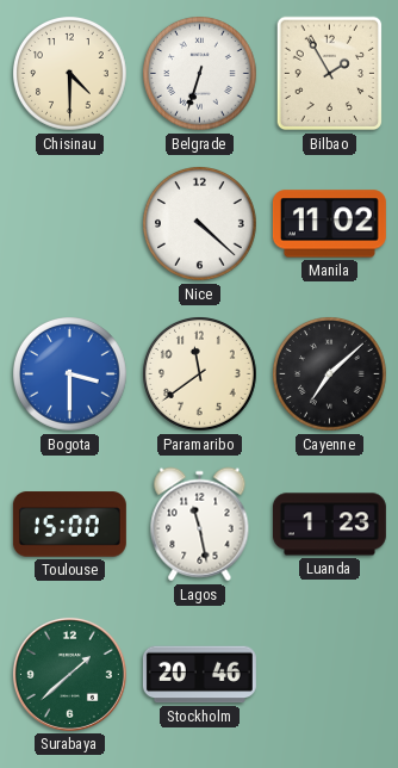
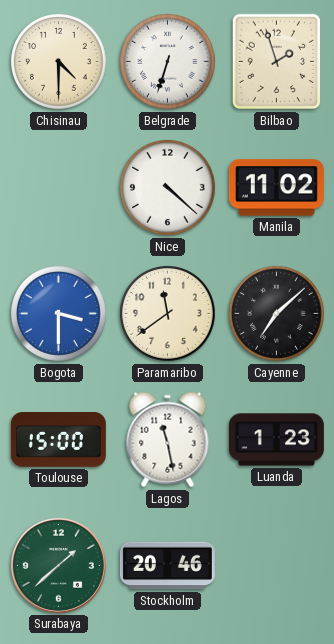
Bilbao: 1:55 -> 1:57
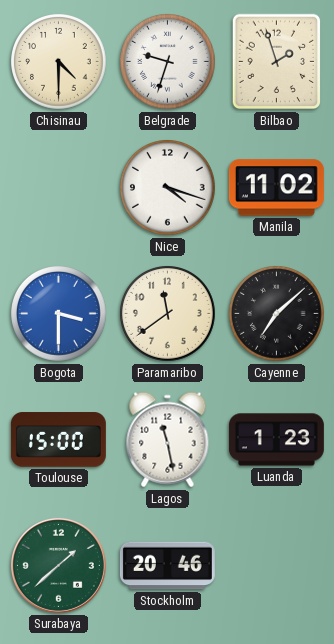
Belgrade: 6:33 -> 9:33
Nice: 4:22 -> 4:18
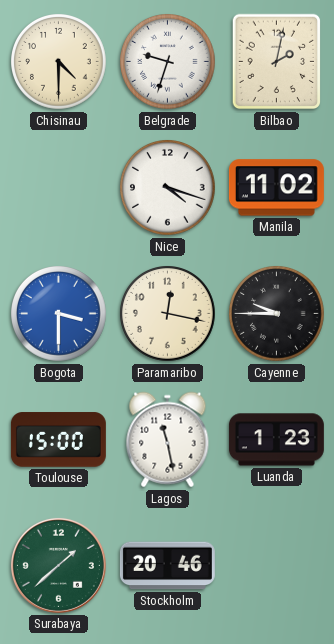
Bilbao: 1:57 -> 2:02
Paramaribo: 11:39 -> 12:17
Cayenne: 7:08 -> 9:45
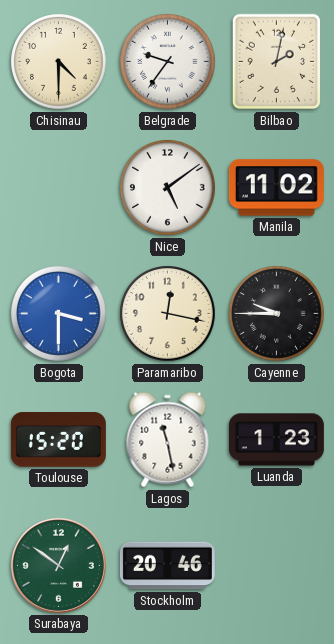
Belgrade: 9:33 -> 9:36
Nice: 4:18 -> 5:09
Toulouse: 15:00 -> 15:20
Surabaya: 1:38 -> 12:51
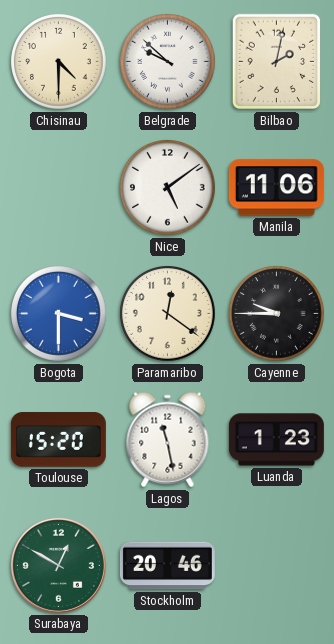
Belgrade: 9:36 -> 9:52
Manila: 11:02 -> 11:06
Paramaribo: 12:17 -> 12:21
Surabaya: 12:51 -> 12:50
